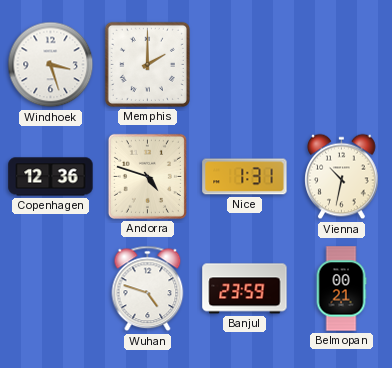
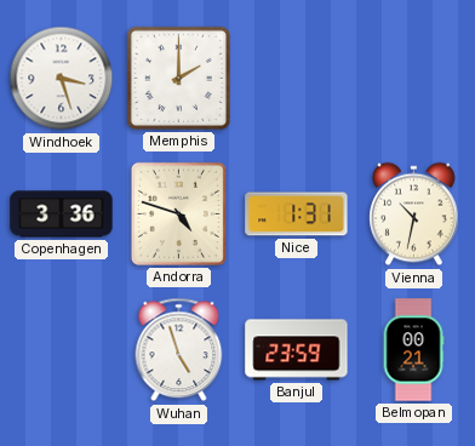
Copenhagen: 12:36 -> 3:36
Wuhan: 4:48 -> 4:57
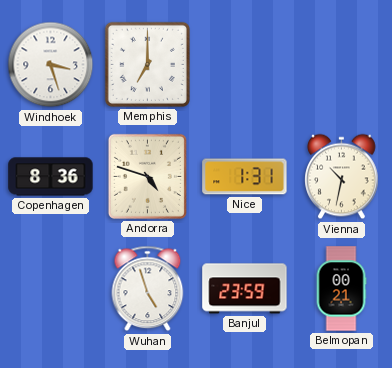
Memphis: 2:00 -> 7:00
Copenhagen: 3:36 -> 8:36
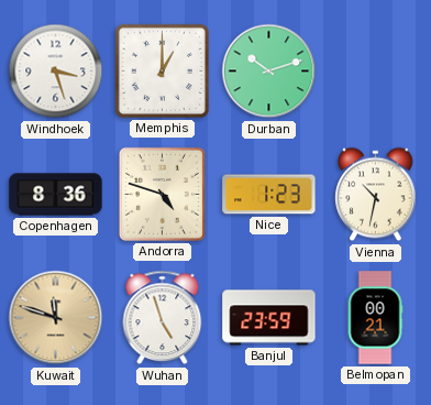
Memphis: 7:00 -> 1:00
Durban: none -> 10:12
Nice: 1:31 -> 1:23
Kuwait: none -> 11:48
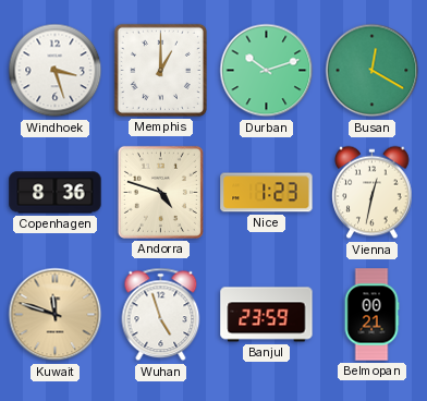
Busan: none -> 12:20
Vienna: 10:32 -> 12:32
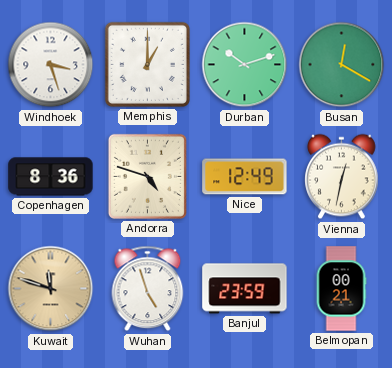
Nice: 1:23 -> 12:49
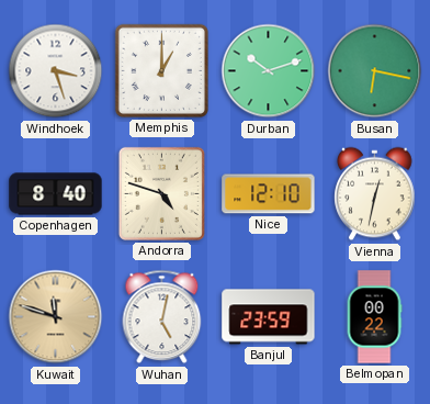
Busan: 12:20 -> 6:17
Copenhagen: 8:36 -> 8:40
Nice: 12:49 -> 12:10
Wuhan: 4:57 -> 5:02
Belmopan: 00:21 -> 00:22
